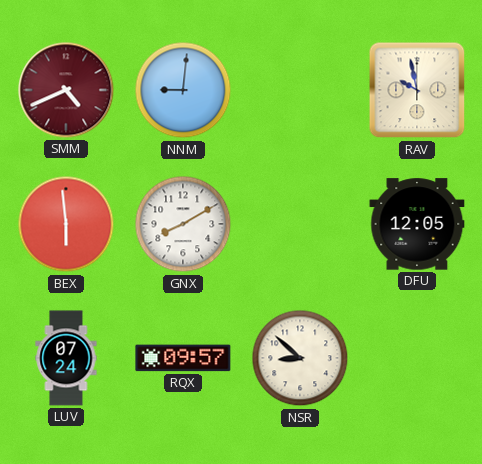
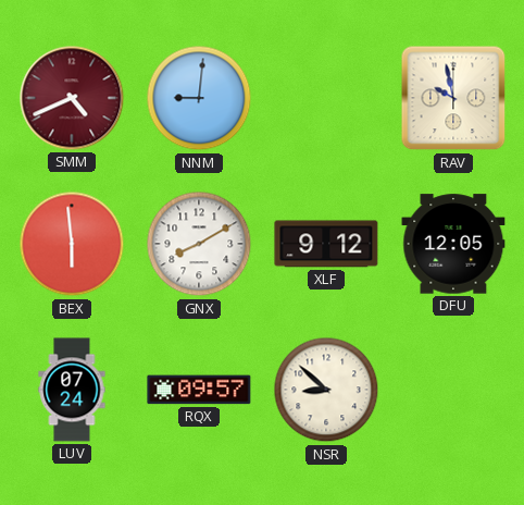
XLF: none -> 9:12
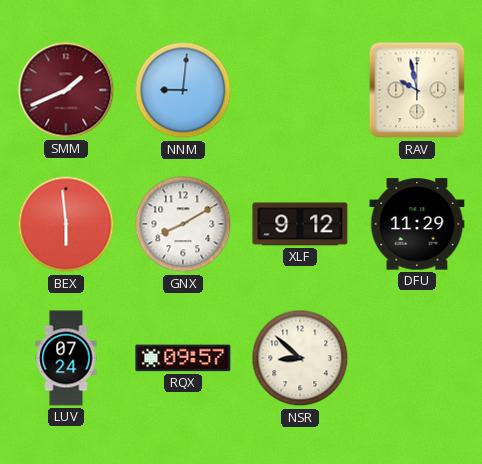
SMM: 4:41 -> 1:41
DFU: 12:05 -> 11:29
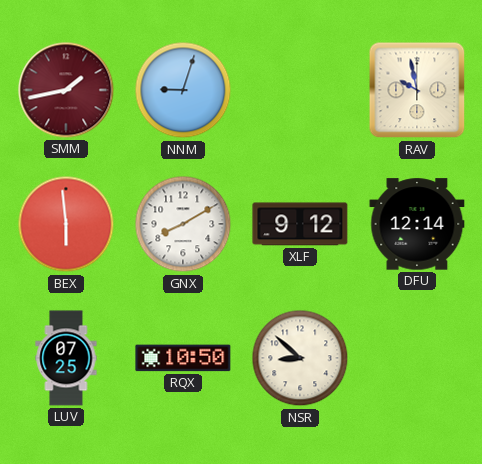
SMM: 1:41 -> 1:43
NNM: 9:01 -> 9:03
DFU: 11:29 -> 12:14
LUV: 07:24 -> 07:25
RQX: 09:57 -> 10:50
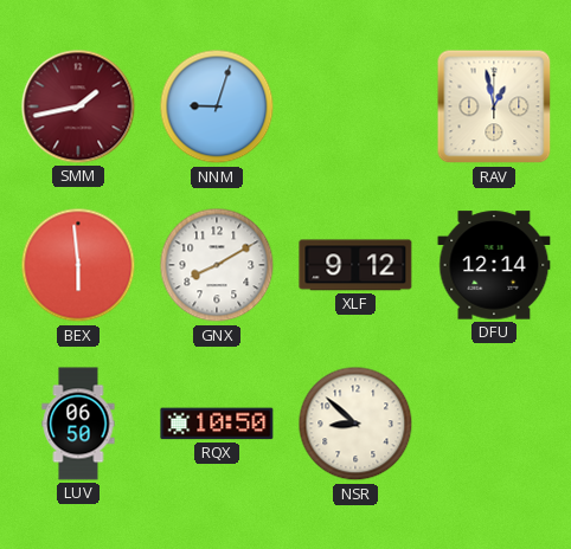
RAV: 9:58 -> 12:58
LUV: 07:25 -> 06:50
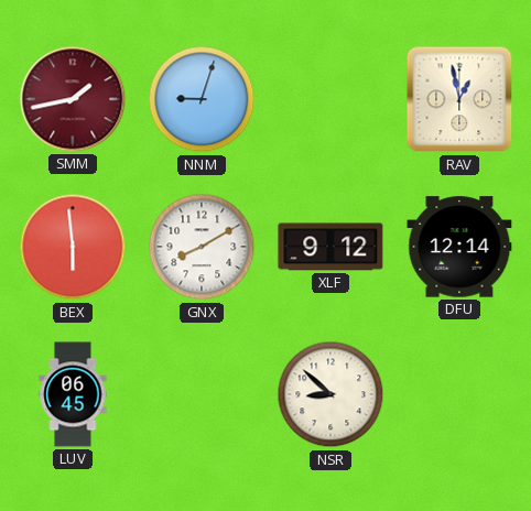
LUV: 06:50 -> 06:45
RQX: 10:50 -> none
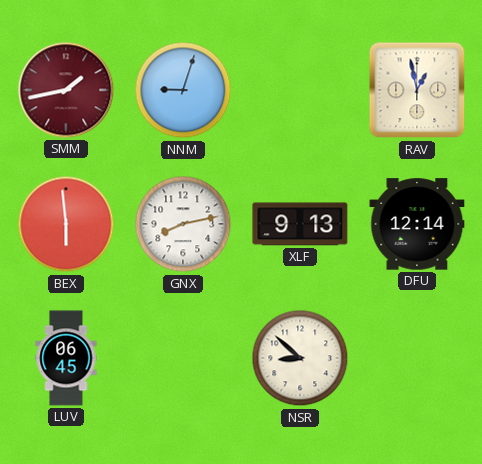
GNX: 8:10 -> 8:13
XLF: 9:12 -> 9:13
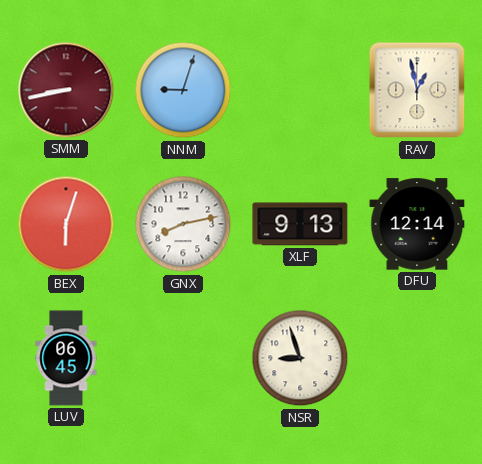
SMM: 1:43 -> 8:43
BEX: 5:59 -> 6:03
NSR: 8:52 -> 8:57
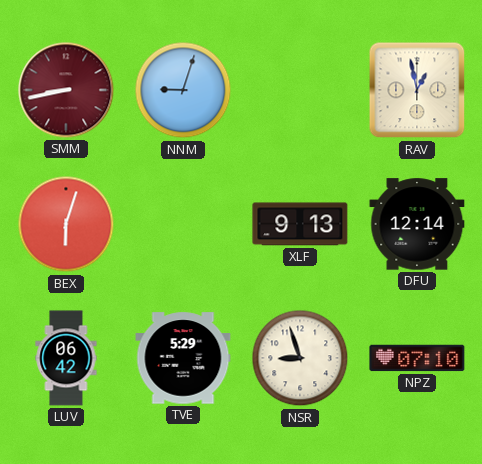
GNX: 8:13 -> none
LUV: 06:45 -> 06:42
TVE: none -> 5:29
NPZ: none -> 07:10
